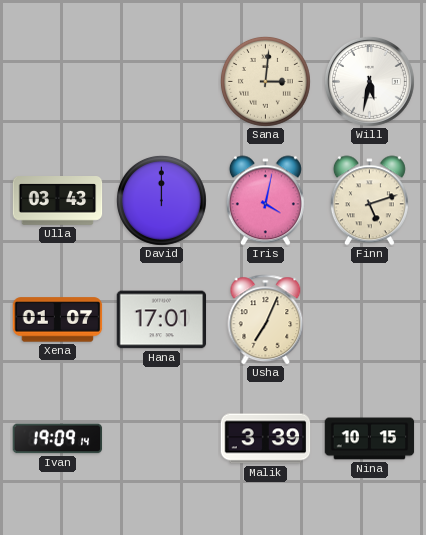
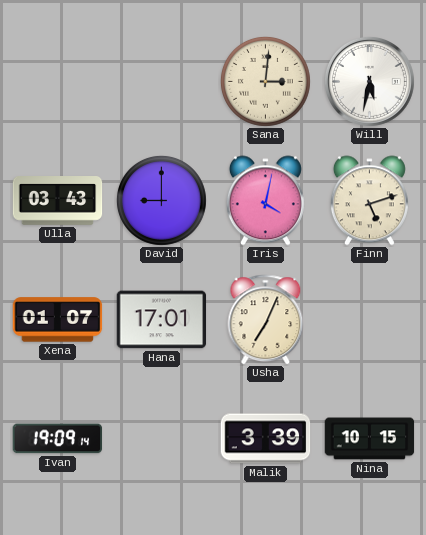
David: 12:00 -> 9:00
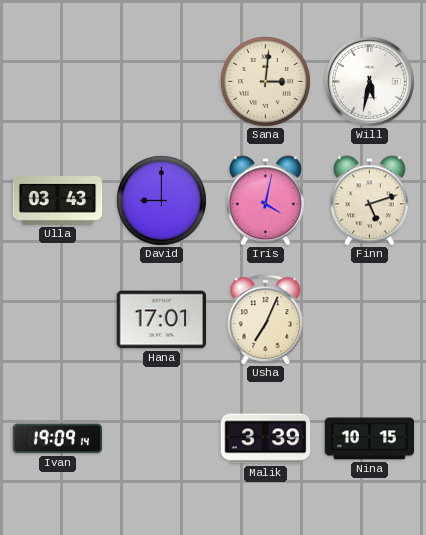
Xena: 01:07 -> none
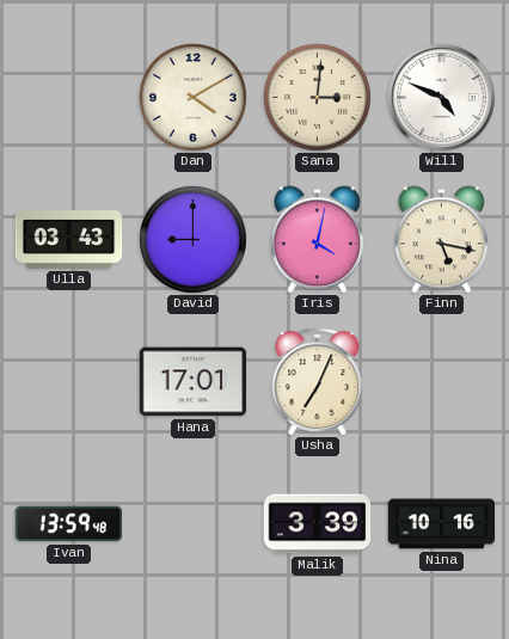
Dan: none -> 4:10
Will: 5:32 -> 4:49
Finn: 5:12 -> 5:17
Ivan: 19:09 -> 13:59
Nina: 10:15 -> 10:16
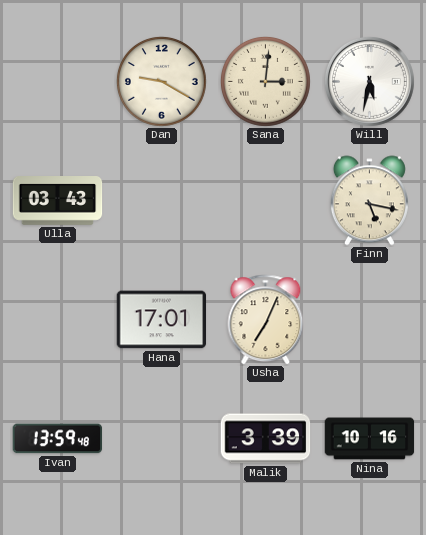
Dan: 4:10 -> 9:20
Will: 4:49 -> 5:32
David: 9:00 -> none
Iris: 4:02 -> none
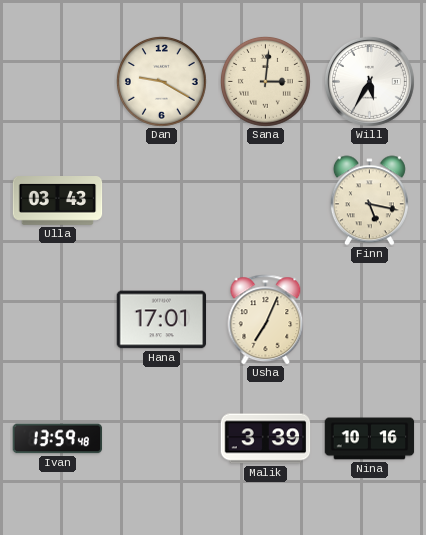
Will: 5:32 -> 5:35
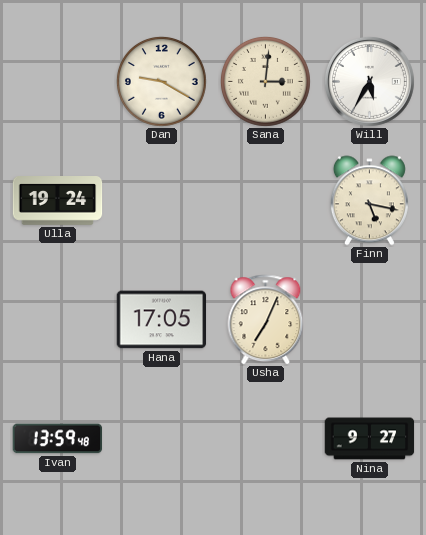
Ulla: 03:43 -> 19:24
Hana: 17:01 -> 17:05
Malik: 3:39 -> none
Nina: 10:16 -> 9:27
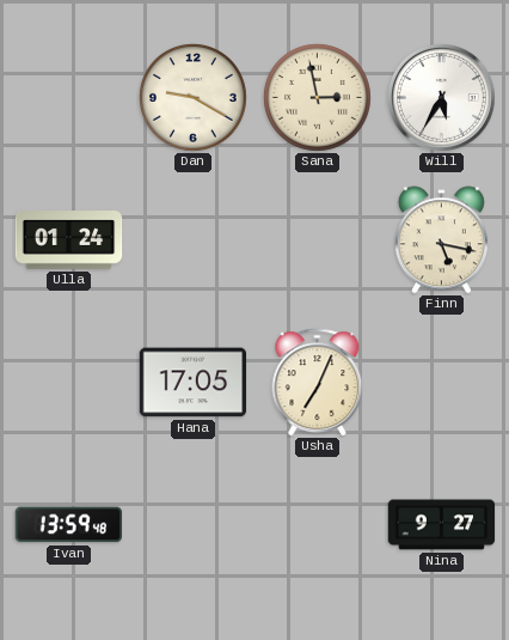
Sana: 3:01 -> 2:58
Ulla: 19:24 -> 01:24
